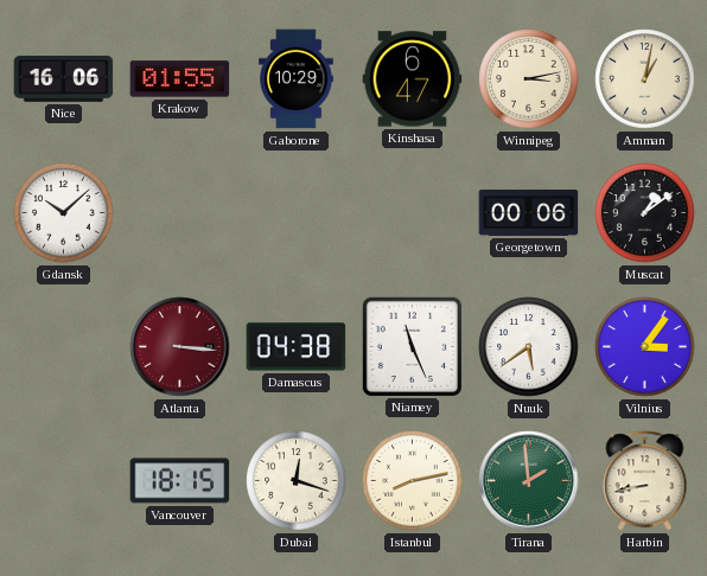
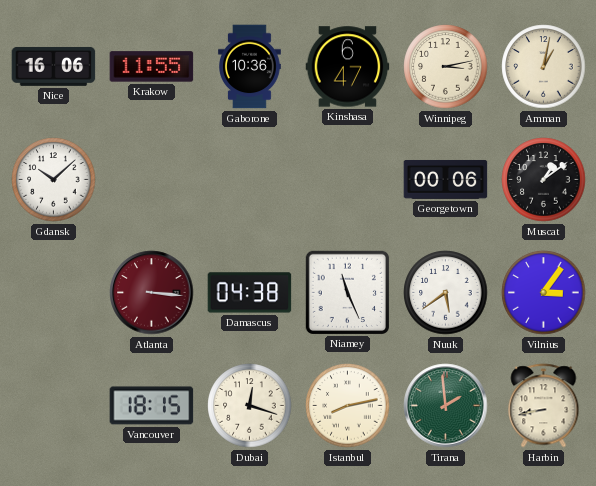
Krakow: 01:55 -> 11:55
Gaborone: 10:29 -> 10:36
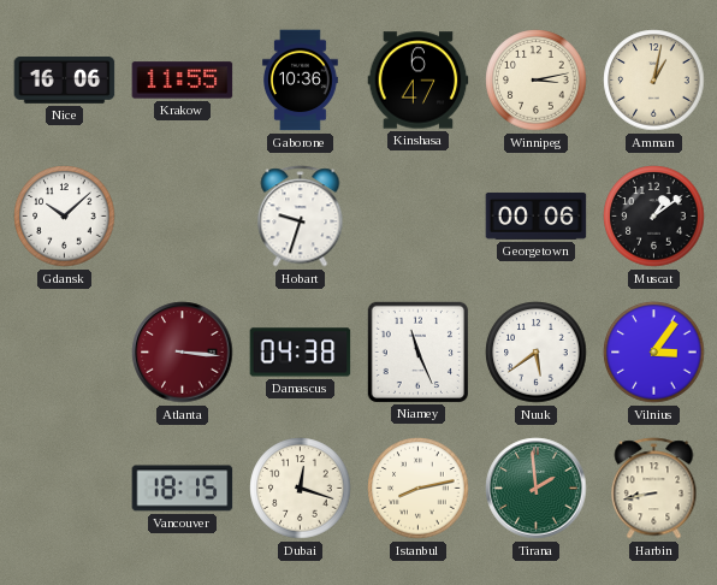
Hobart: none -> 9:33
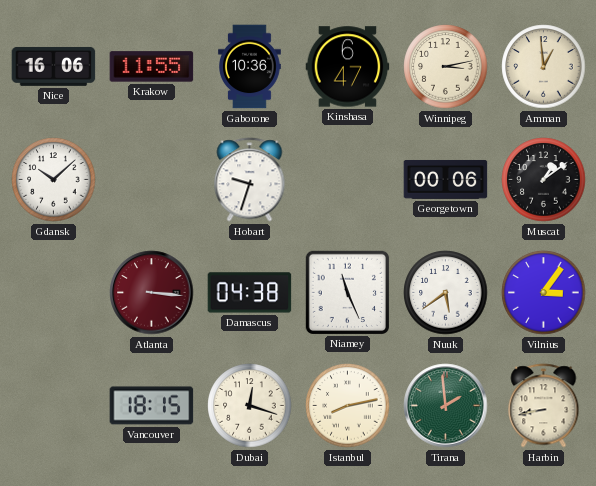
Amman: 1:02 -> 12:59
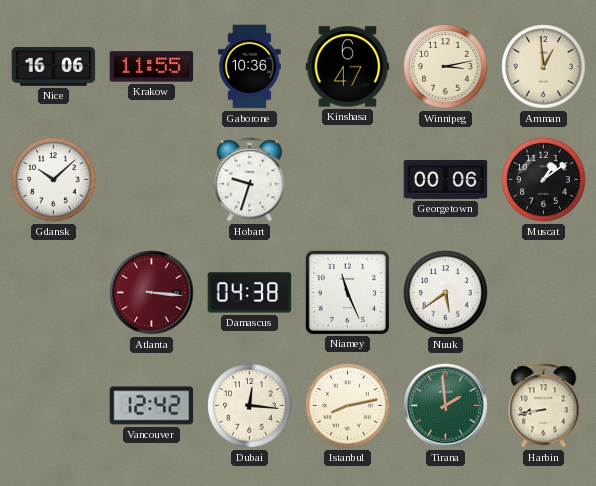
Vilnius: 3:06 -> none
Vancouver: 18:15 -> 12:42
Dubai: 12:18 -> 12:16
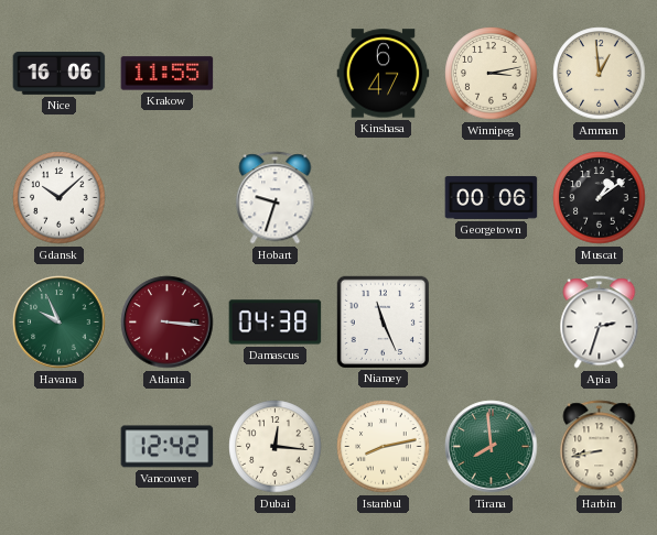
Gaborone: 10:36 -> none
Havana: none -> 9:56
Nuuk: 5:39 -> none
Apia: none -> 2:33
Tirana: 1:59 -> 7:59
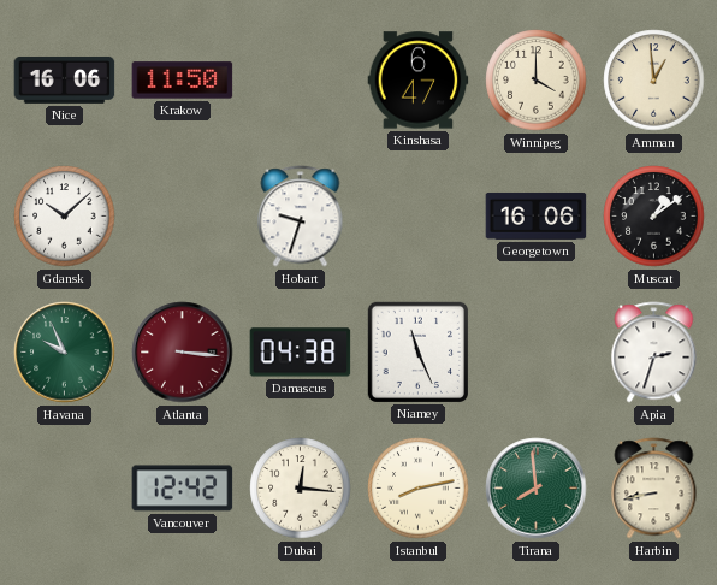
Krakow: 11:55 -> 11:50
Winnipeg: 3:13 -> 4:00
Georgetown: 00:06 -> 16:06
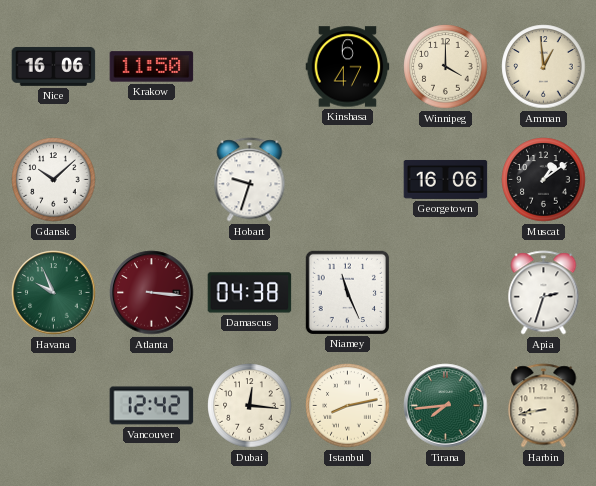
Tirana: 7:59 -> 7:44
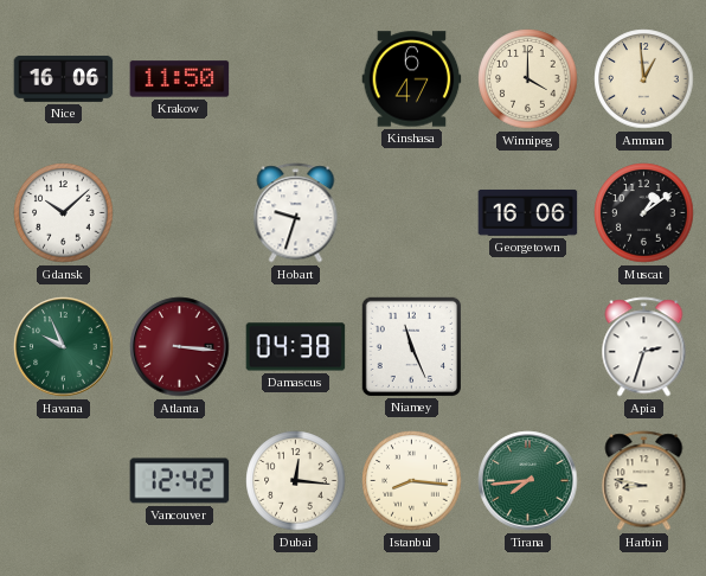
Istanbul: 8:13 -> 8:16
Harbin: 8:43 -> 8:47
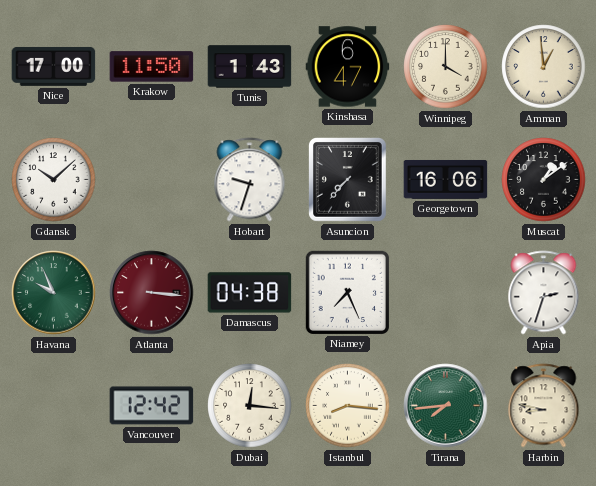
Nice: 16:06 -> 17:00
Tunis: none -> 1:43
Asuncion: none -> 7:37
Niamey: 11:26 -> 7:26
